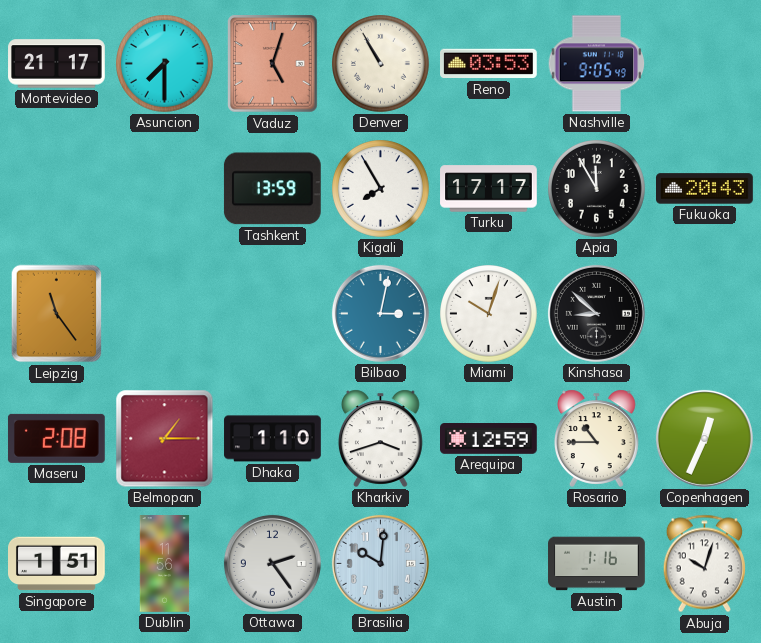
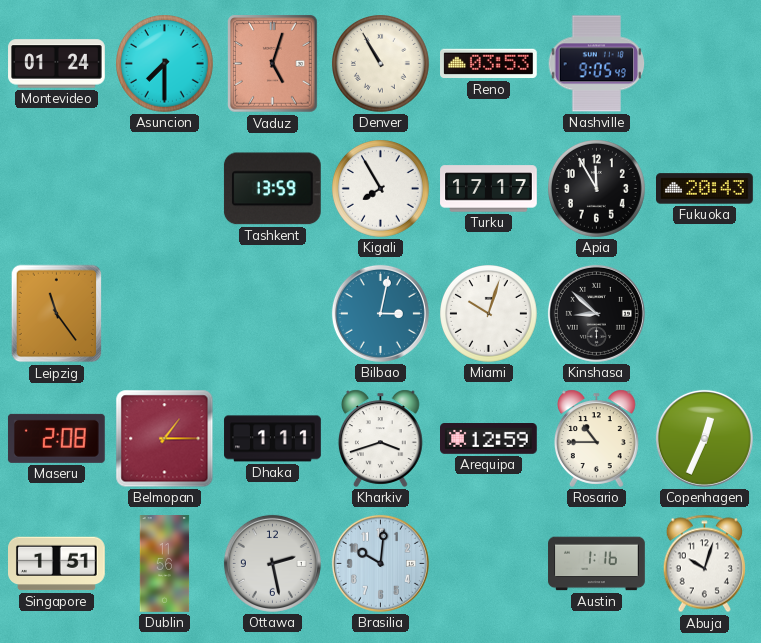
Montevideo: 21:17 -> 01:24
Dhaka: 1:10 -> 1:11
Ottawa: 2:24 -> 2:28
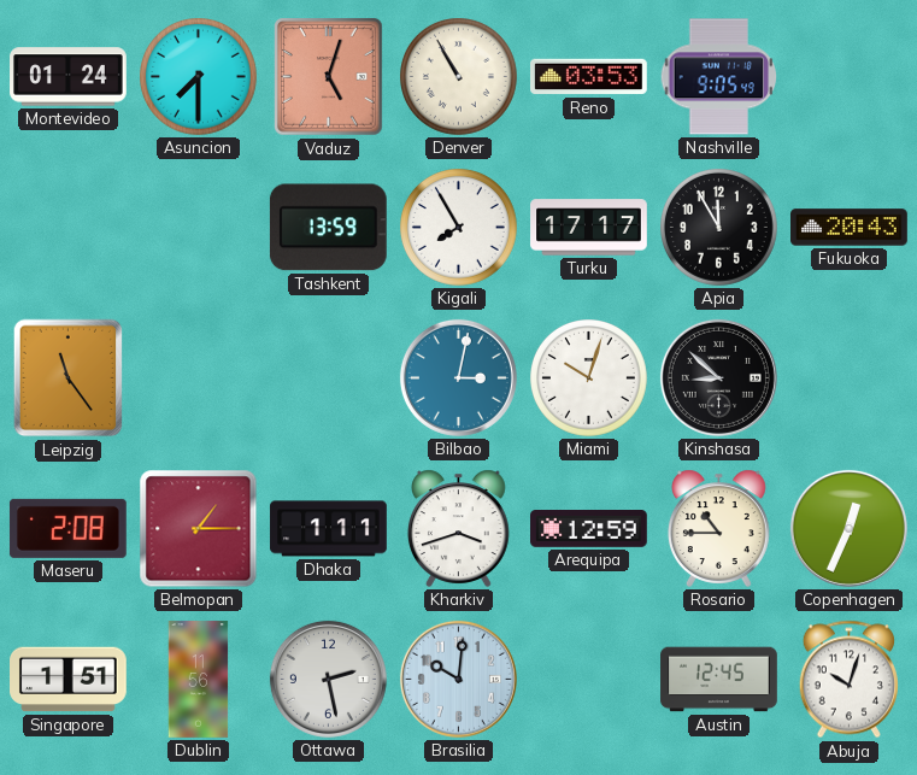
Austin: 1:16 -> 12:45
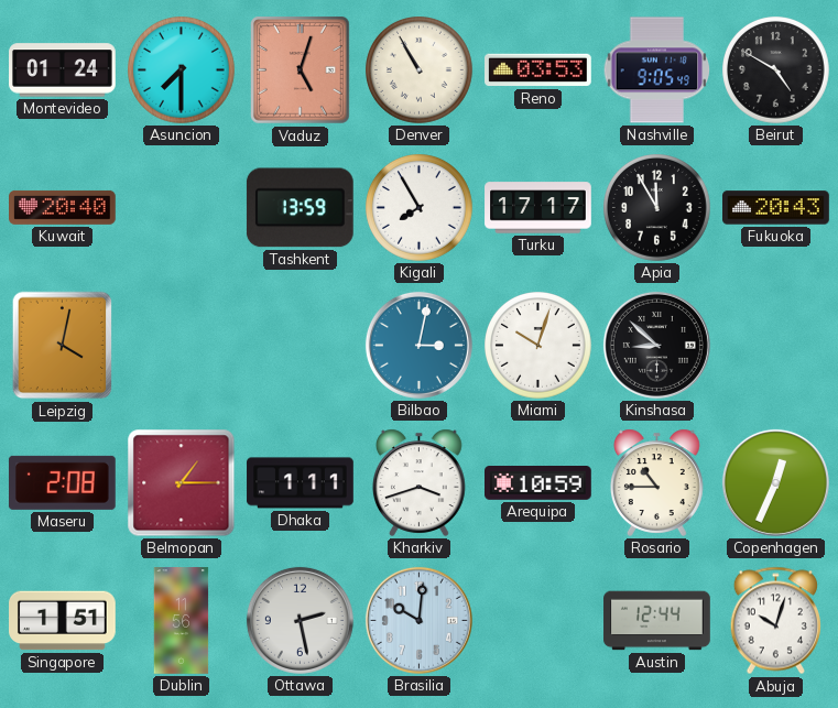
Beirut: none -> 4:50
Kuwait: none -> 20:40
Leipzig: 11:24 -> 4:02
Arequipa: 12:59 -> 10:59
Austin: 12:45 -> 12:44
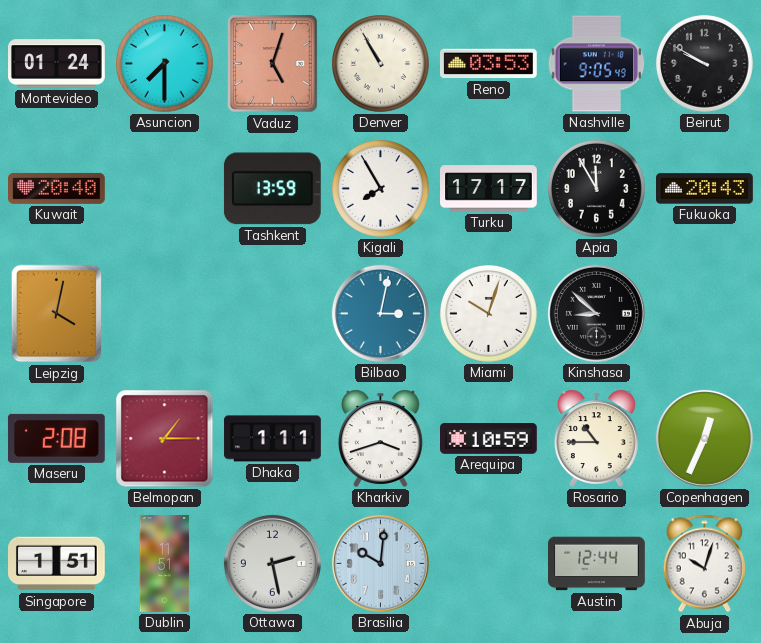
Beirut: 4:50 -> 9:50
Dublin: 11:56 -> 11:51
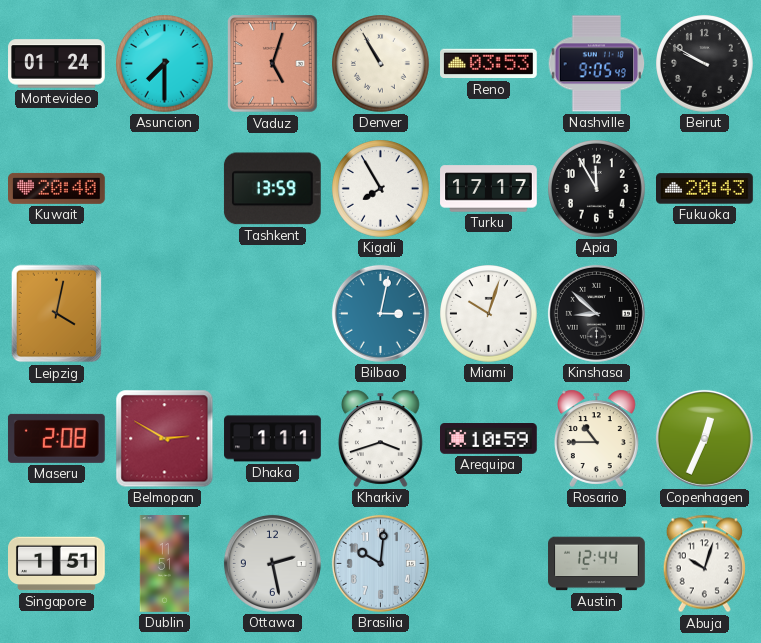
Belmopan: 1:15 -> 2:50
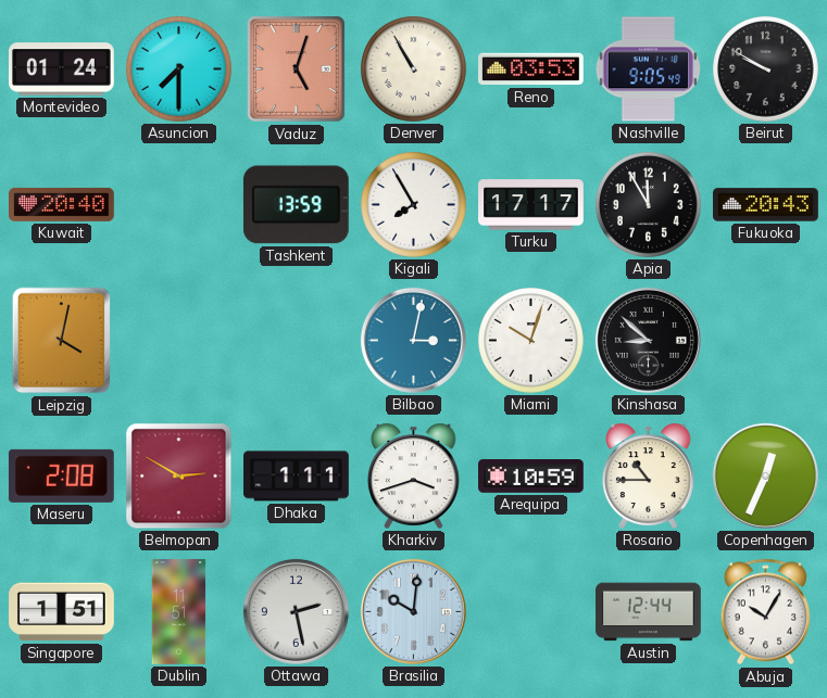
Abuja: 10:03 -> 10:05
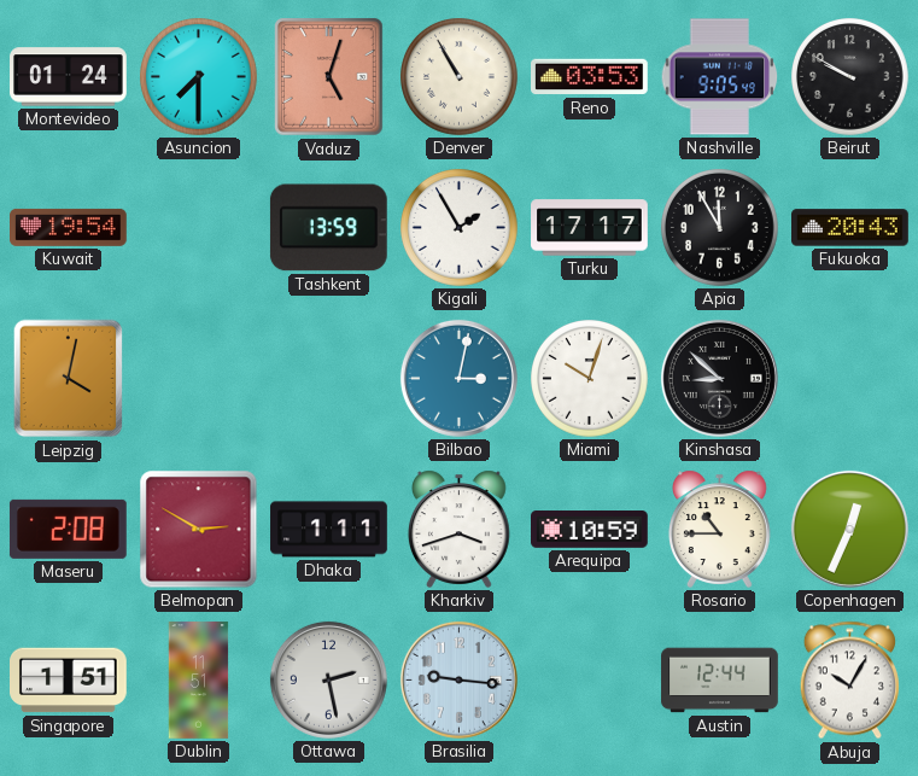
Kuwait: 20:40 -> 19:54
Kigali: 7:55 -> 1:55
Brasilia: 10:01 -> 9:16
